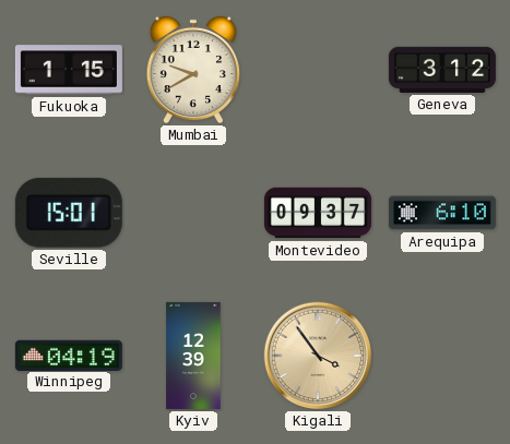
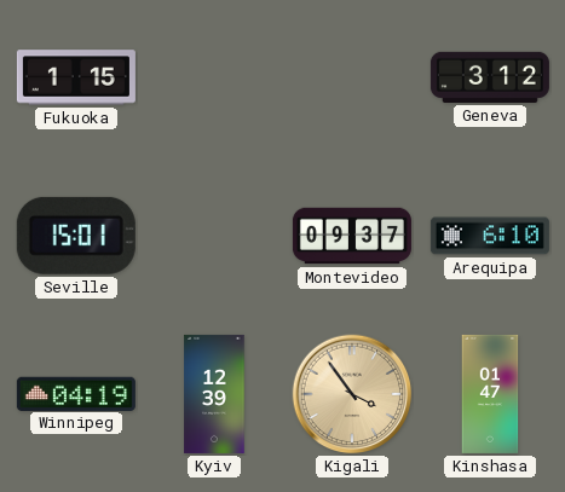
Mumbai: 9:40 -> none
Kinshasa: none -> 01:47
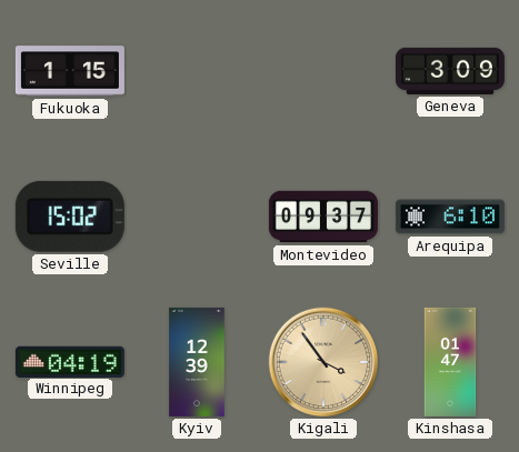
Geneva: 3:12 -> 3:09
Seville: 15:01 -> 15:02
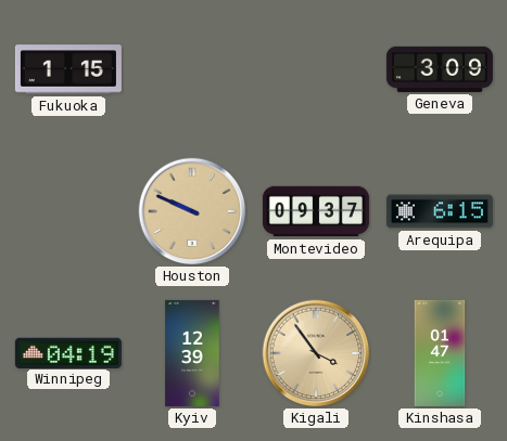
Seville: 15:02 -> none
Houston: none -> 9:49
Arequipa: 6:10 -> 6:15
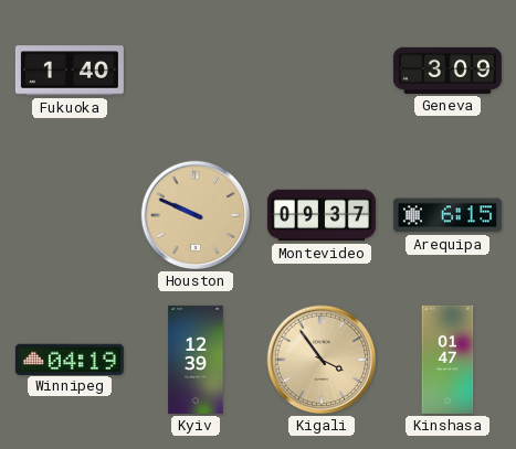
Fukuoka: 1:15 -> 1:40
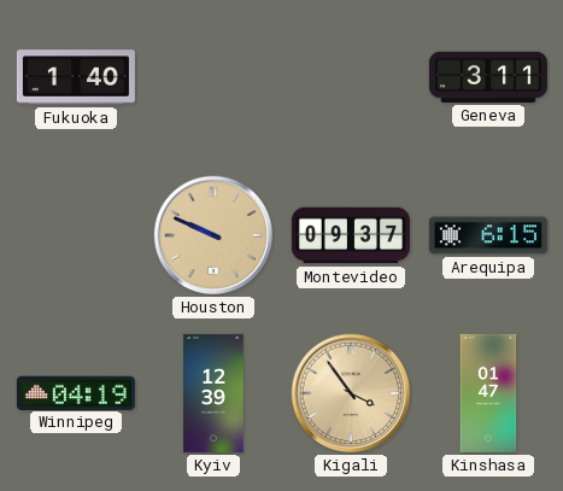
Geneva: 3:09 -> 3:11
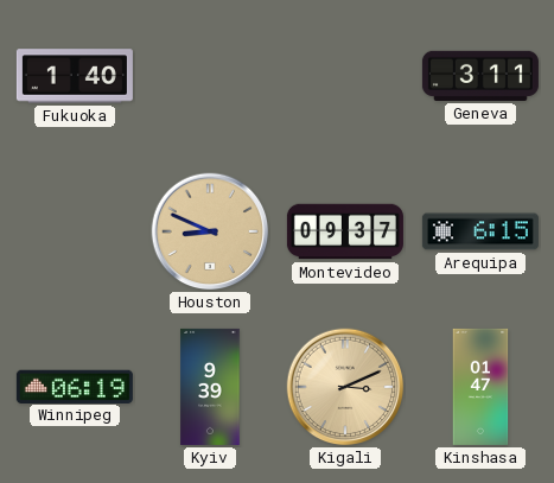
Houston: 9:49 -> 8:49
Winnipeg: 04:19 -> 06:19
Kyiv: 12:39 -> 9:39
Kigali: 3:54 -> 3:11
